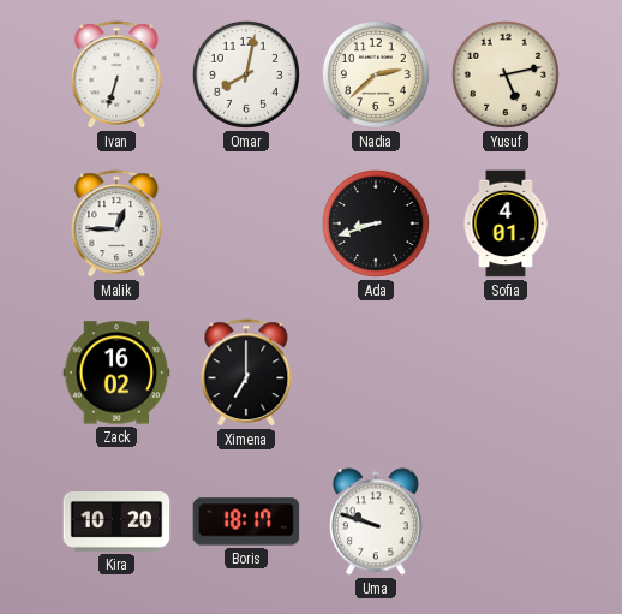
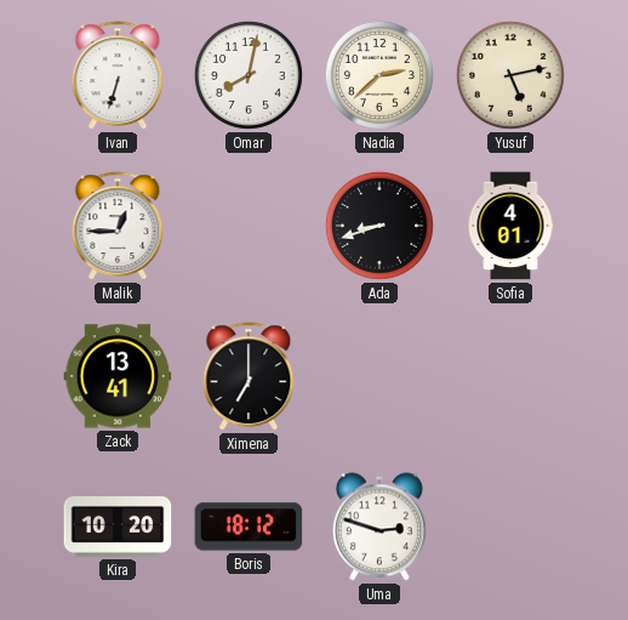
Zack: 16:02 -> 13:41
Boris: 18:17 -> 18:12
Uma: 9:48 -> 2:48
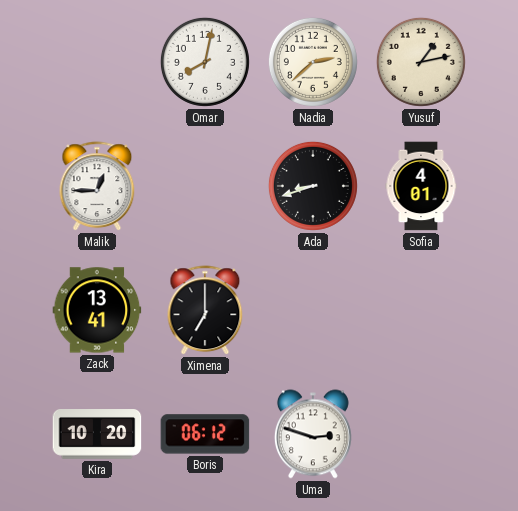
Ivan: 6:33 -> none
Yusuf: 5:13 -> 1:13
Boris: 18:12 -> 06:12
